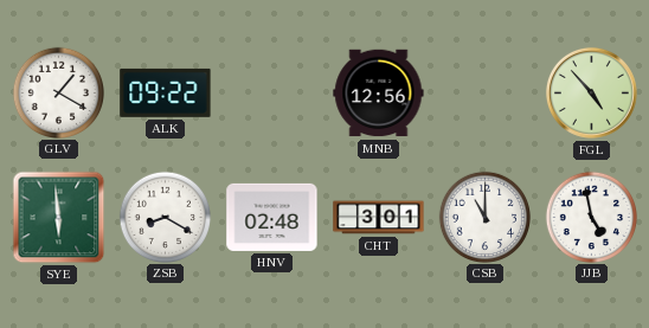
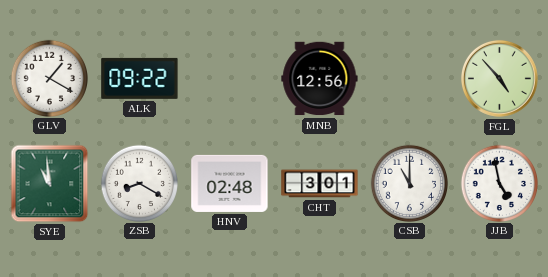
SYE: 5:59 -> 10:59
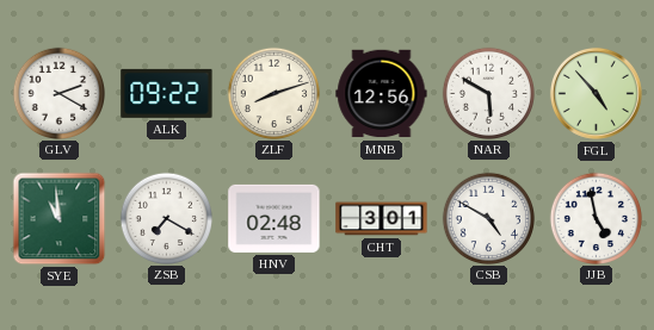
GLV: 1:20 -> 2:20
ZLF: none -> 8:12
NAR: none -> 5:50
ZSB: 8:20 -> 7:20
CSB: 11:00 -> 4:50
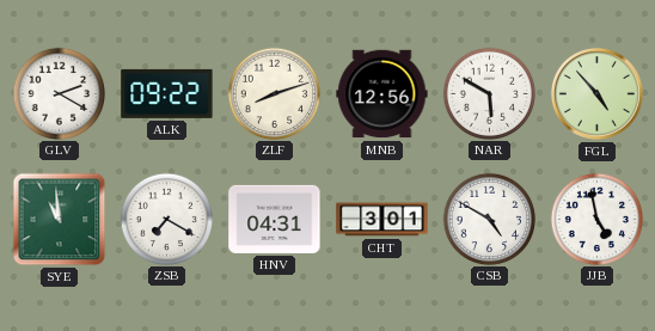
HNV: 02:48 -> 04:31
